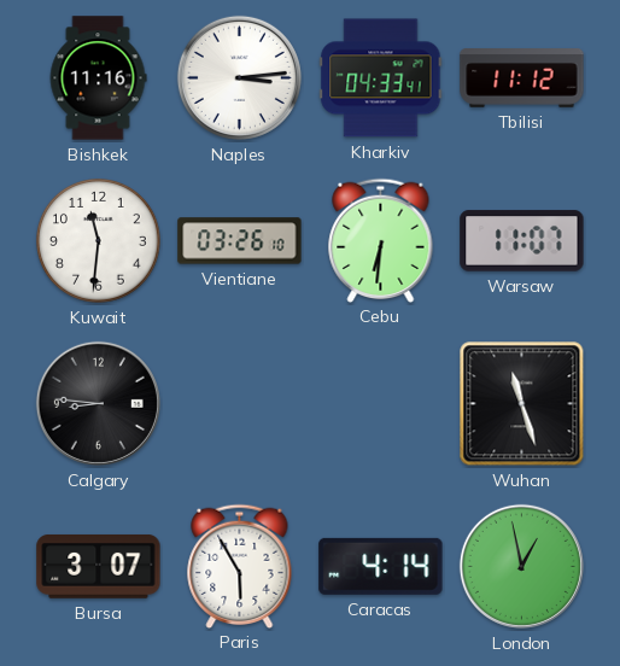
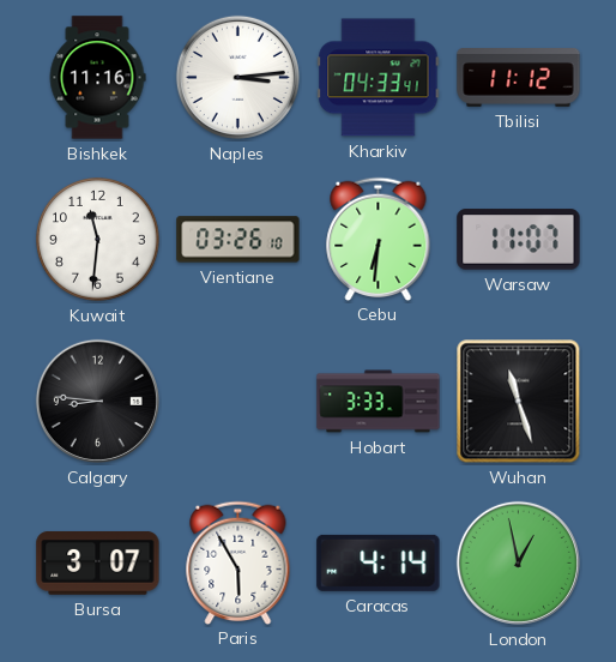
Hobart: none -> 3:33
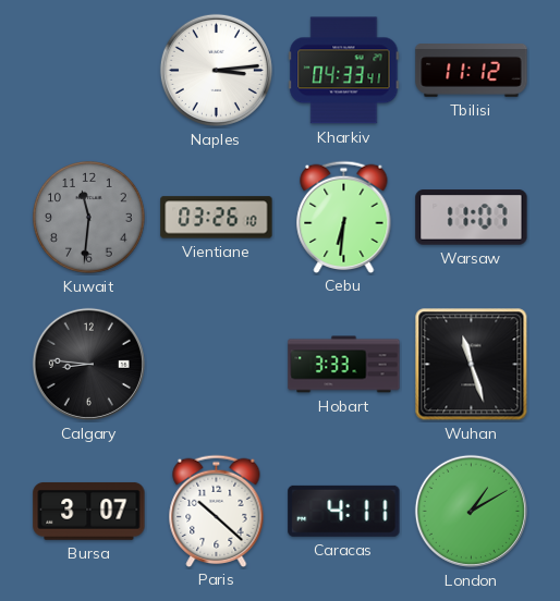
Bishkek: 11:16 -> none
Kuwait dial: white -> grey
Paris: 5:55 -> 10:22
Caracas: 4:14 -> 4:11
London: 12:58 -> 1:10
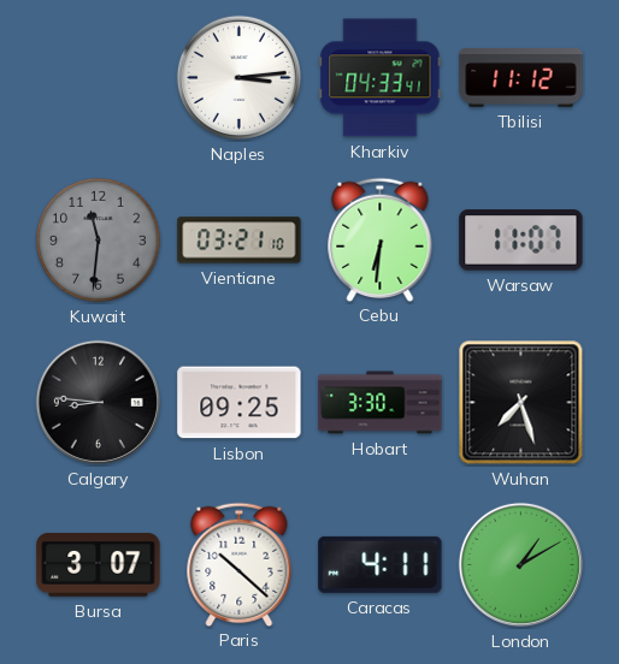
Vientiane: 03:26 -> 03:21
Lisbon: none -> 09:25
Hobart: 3:33 -> 3:30
Wuhan: 11:27 -> 7:27
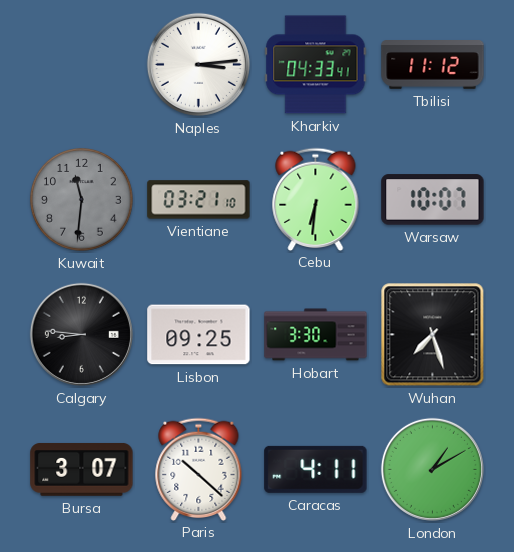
Warsaw: 11:07 -> 10:07
